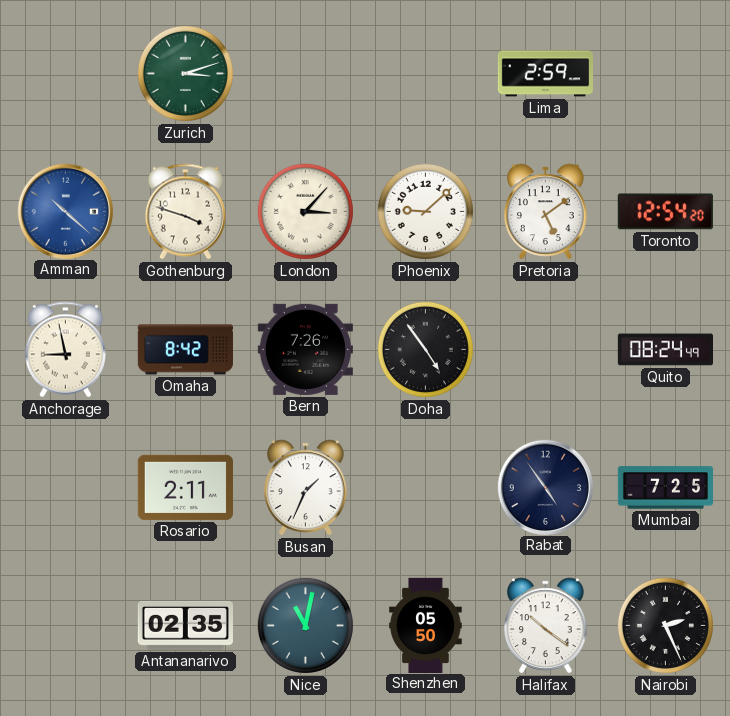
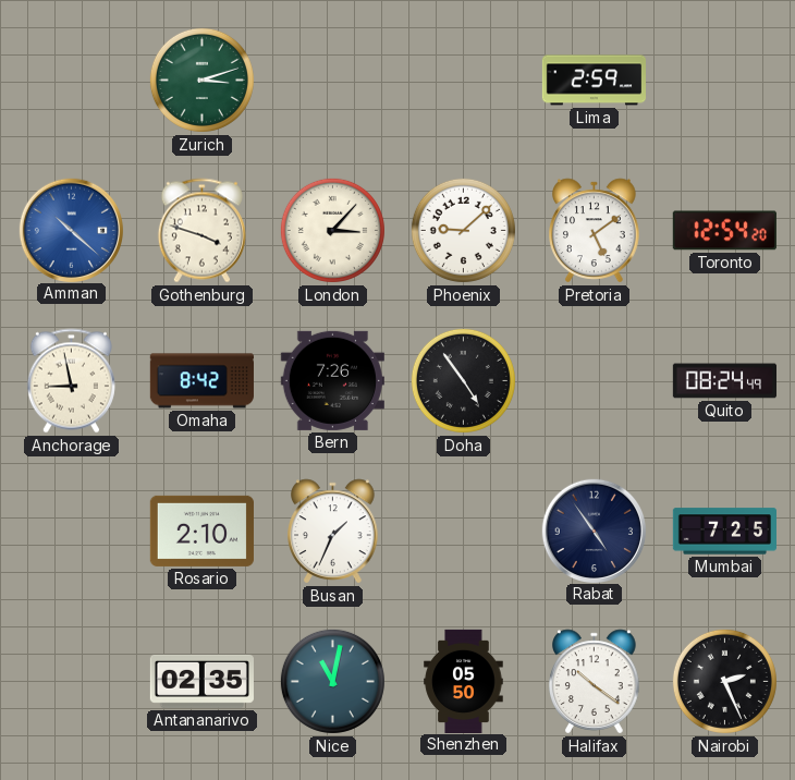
Rosario: 2:11 -> 2:10
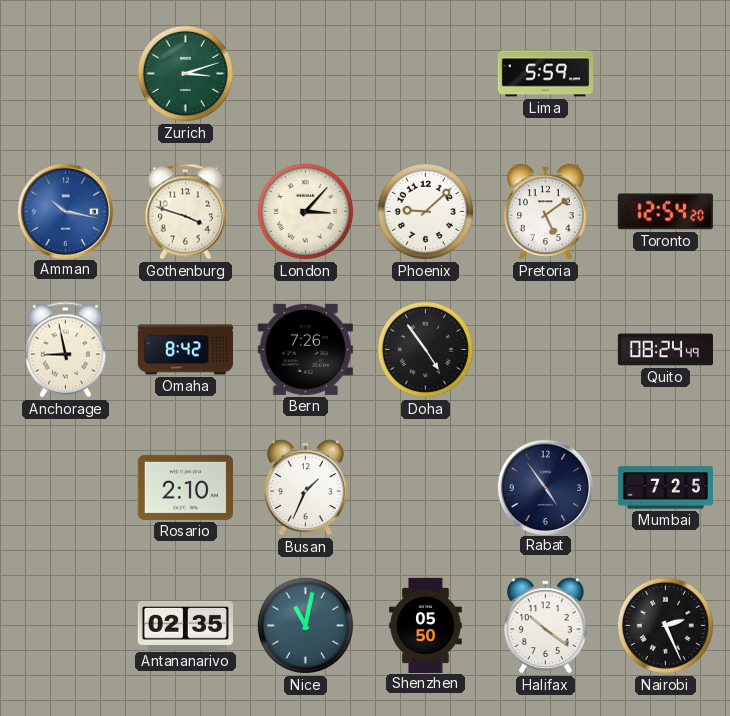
Lima: 2:59 -> 5:59
Amman: 10:22 -> 10:17
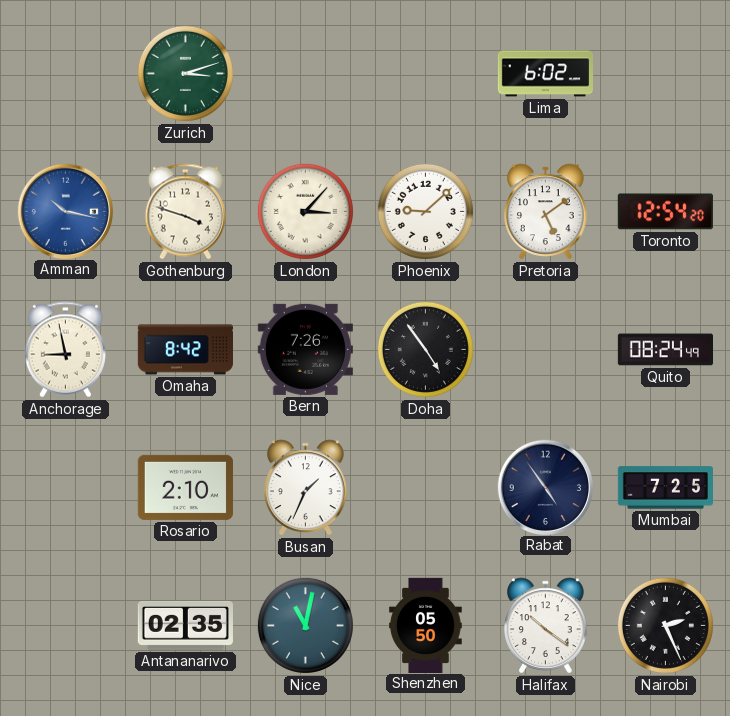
Lima: 5:59 -> 6:02
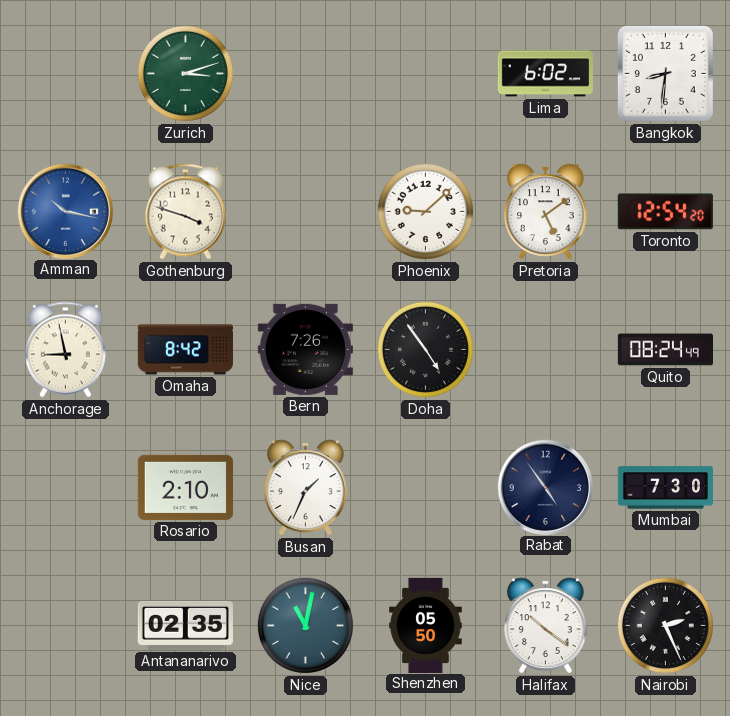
Bangkok: none -> 8:31
London: 3:07 -> none
Mumbai: 7:25 -> 7:30
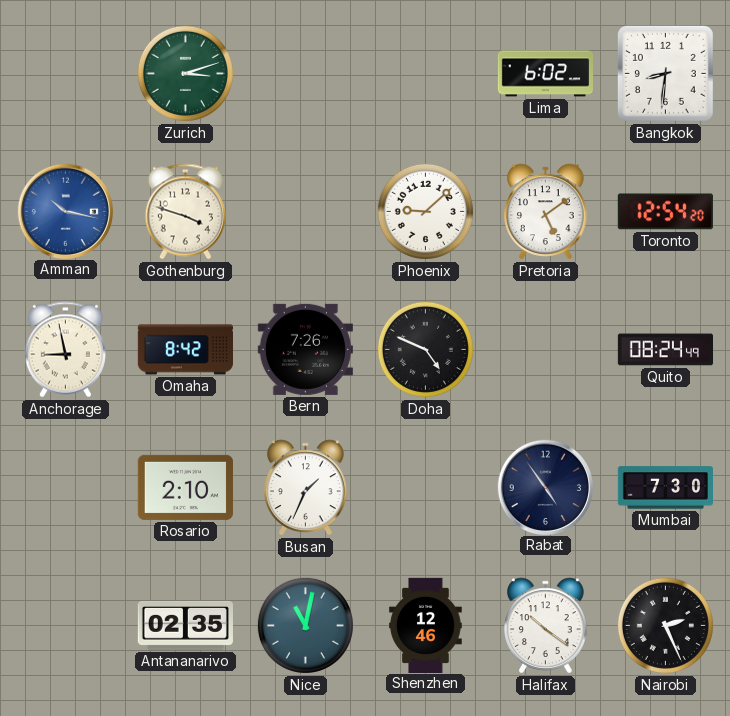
Doha: 4:54 -> 4:49
Shenzhen: 05:50 -> 12:46
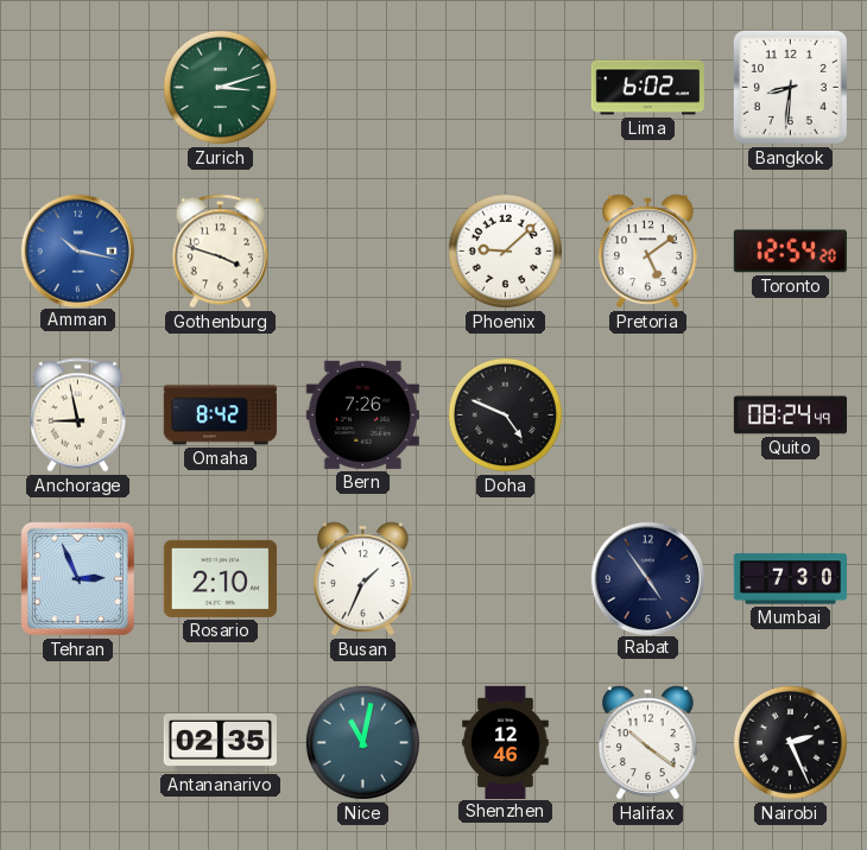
Tehran: none -> 2:56
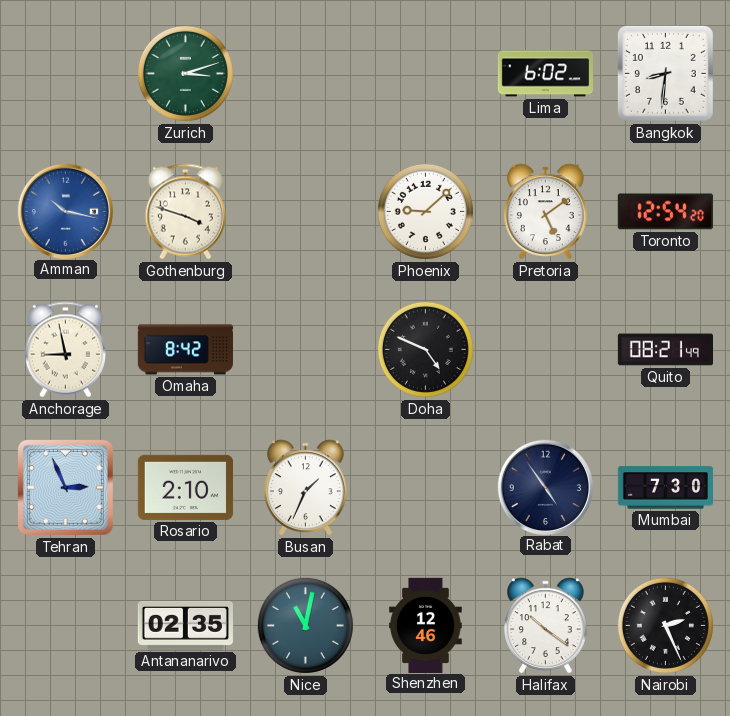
Bern: 7:26 -> none
Quito: 08:24 -> 08:21
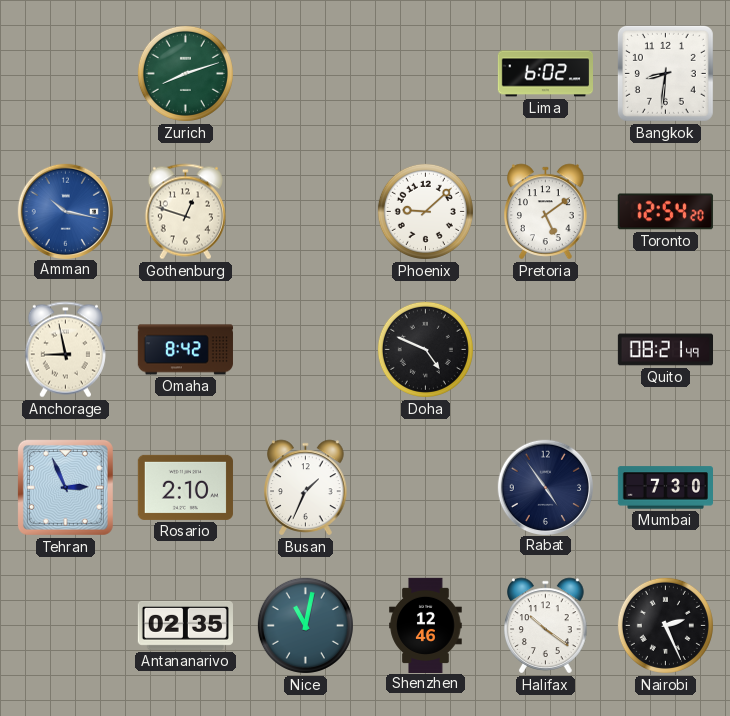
Zurich: 3:12 -> 8:12
Gothenburg: 3:48 -> 12:48
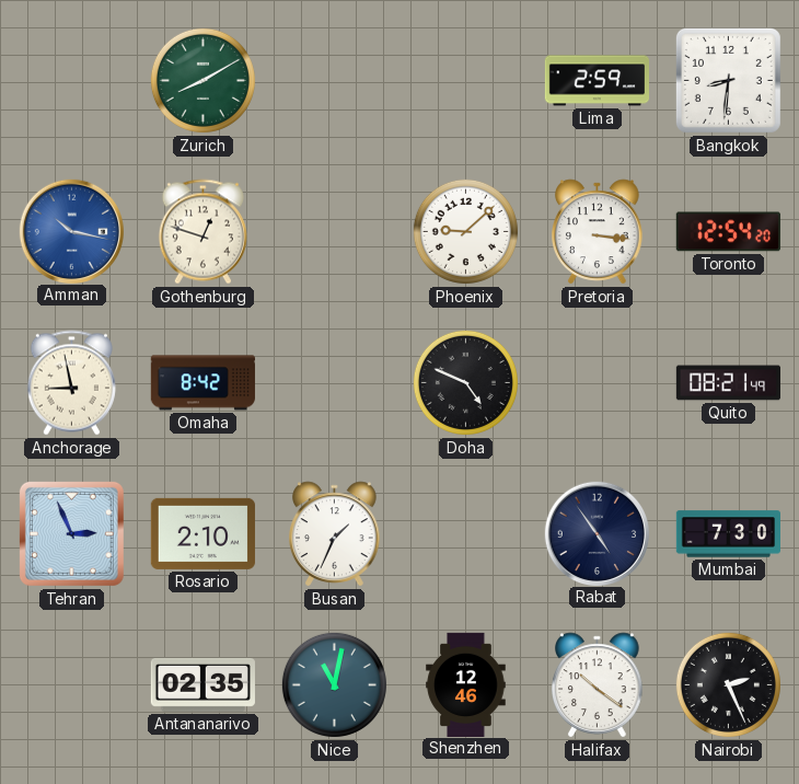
Zurich: 8:12 -> 8:10
Lima: 6:02 -> 2:59
Pretoria: 5:09 -> 3:16
